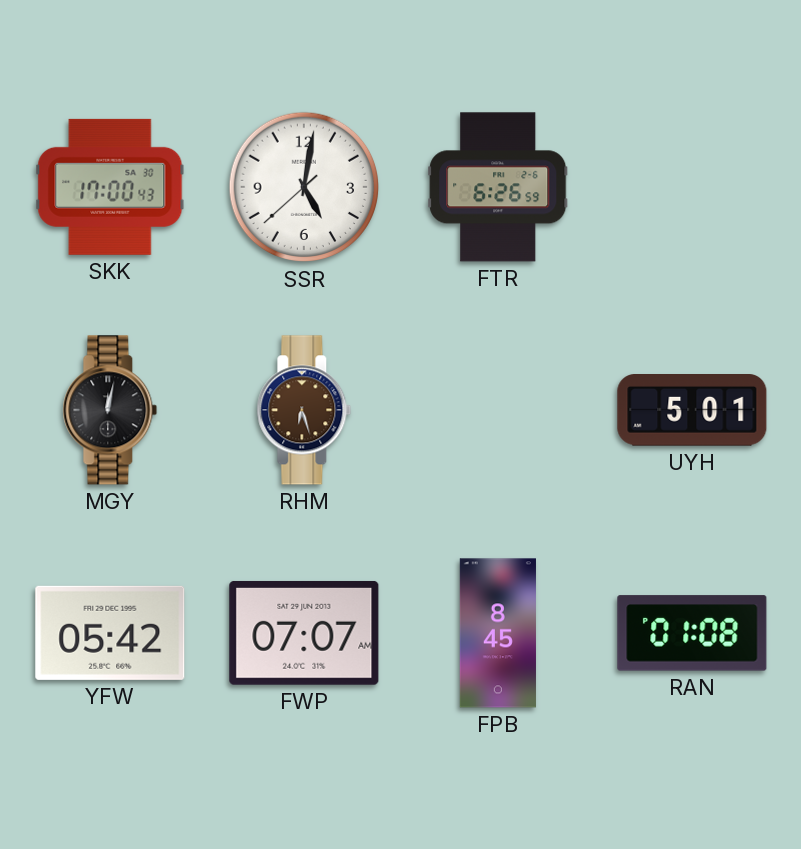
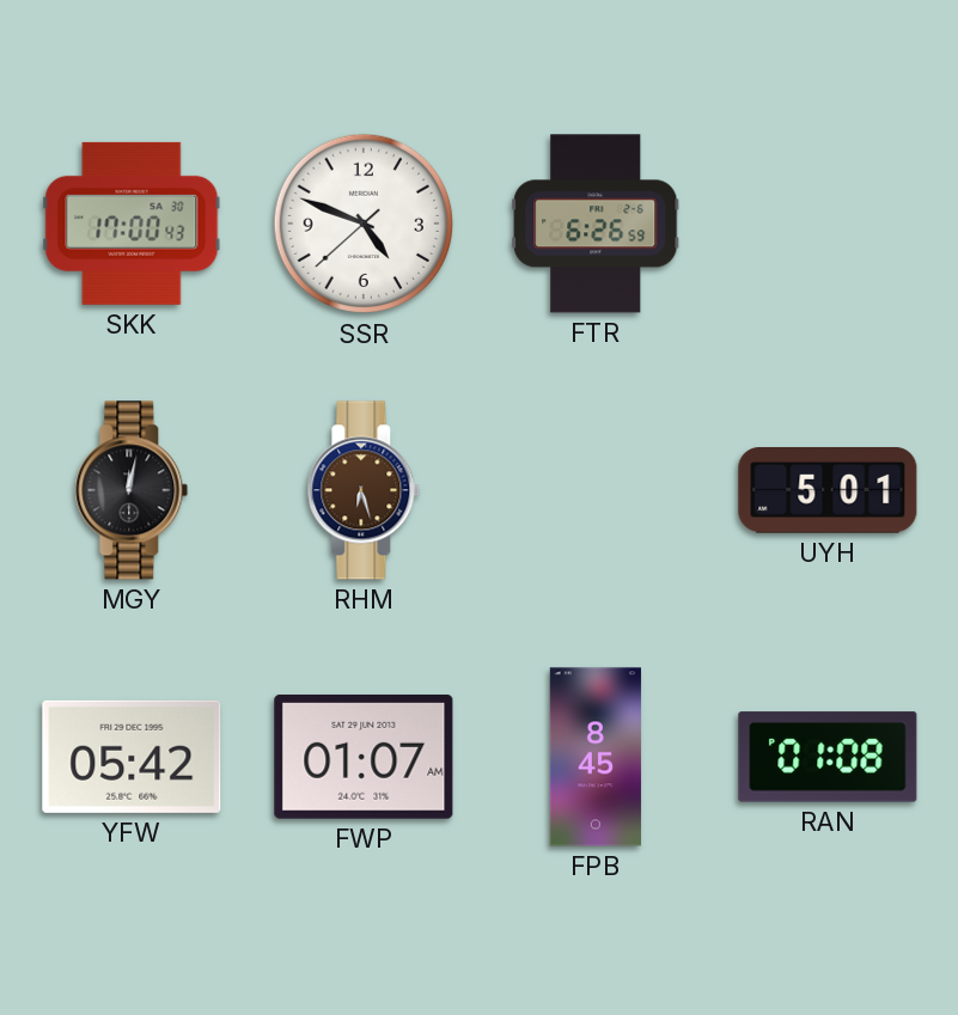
SSR: 5:01 -> 4:48
FWP: 07:07 -> 01:07
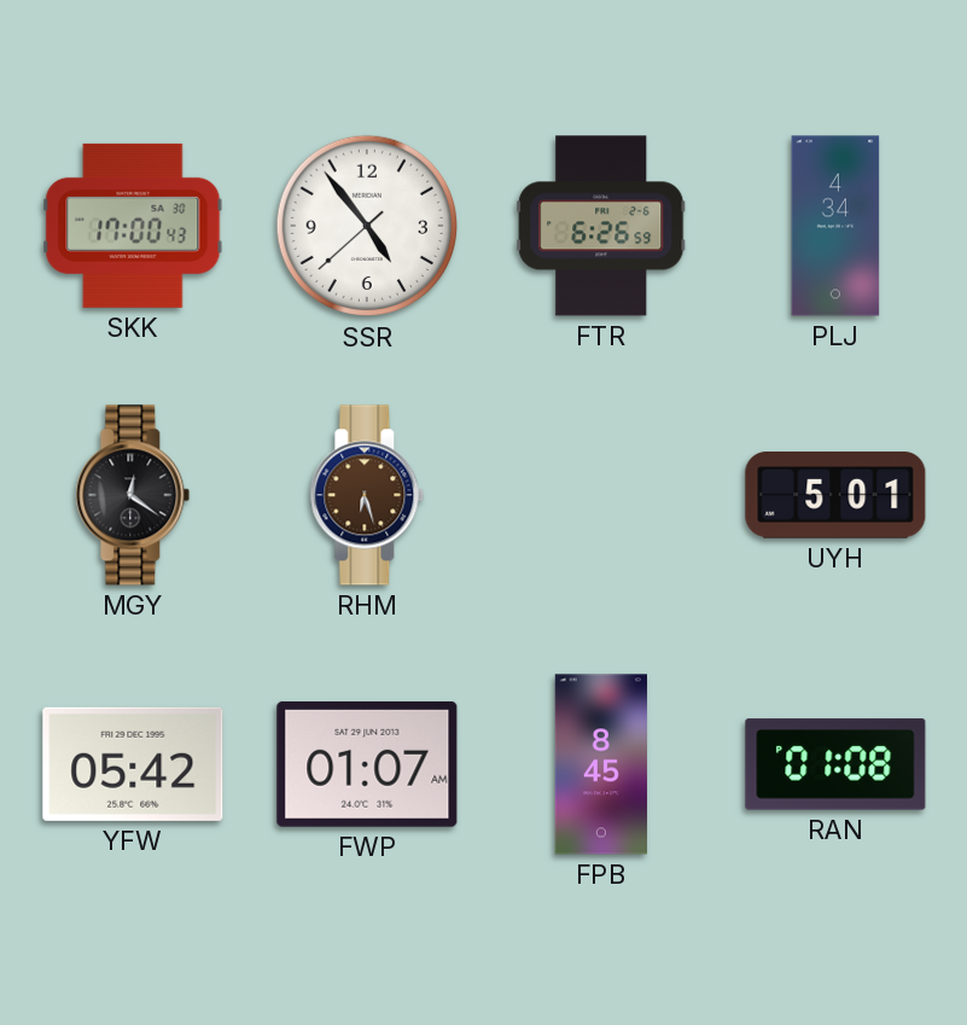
SSR: 4:48 -> 4:53
PLJ: none -> 4:34
MGY: 12:02 -> 12:21
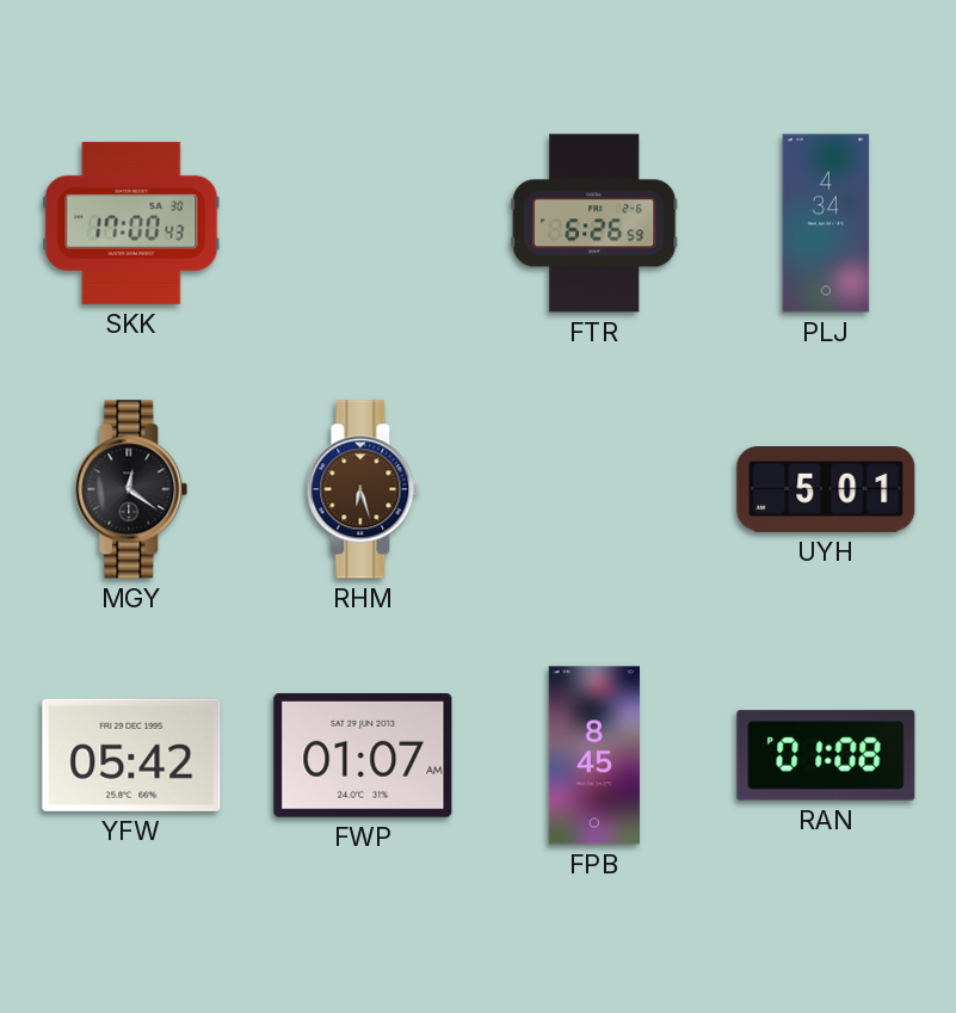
SSR: 4:53 -> none
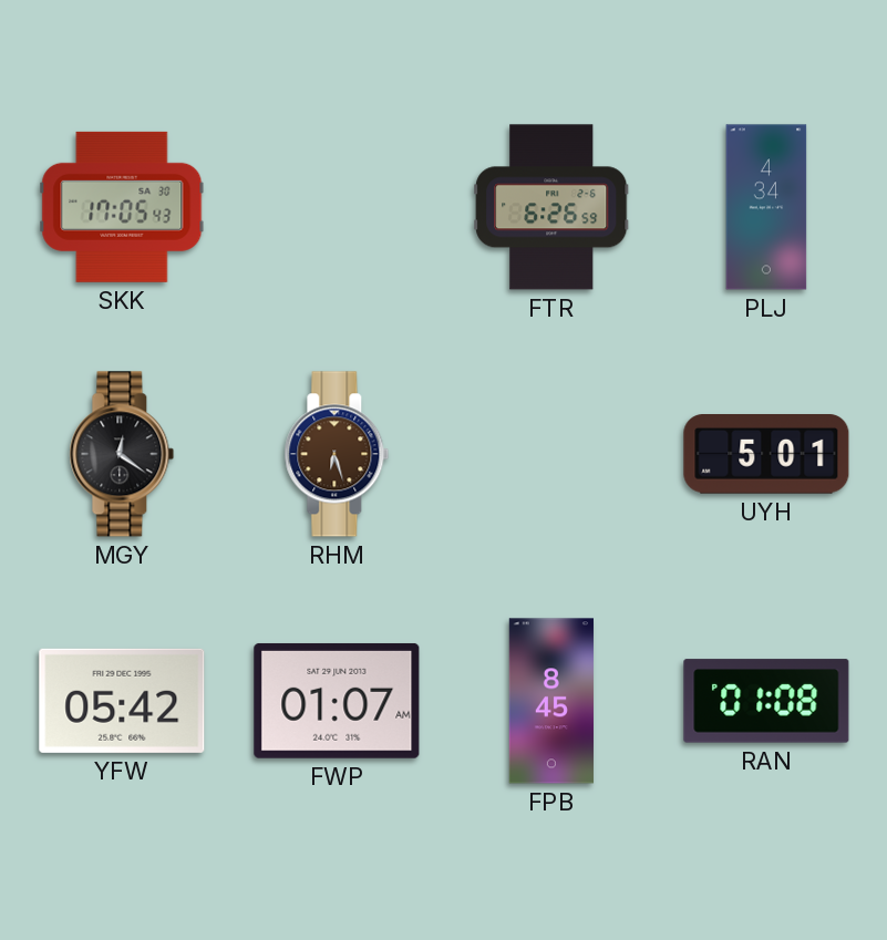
SKK: 17:00 -> 17:05
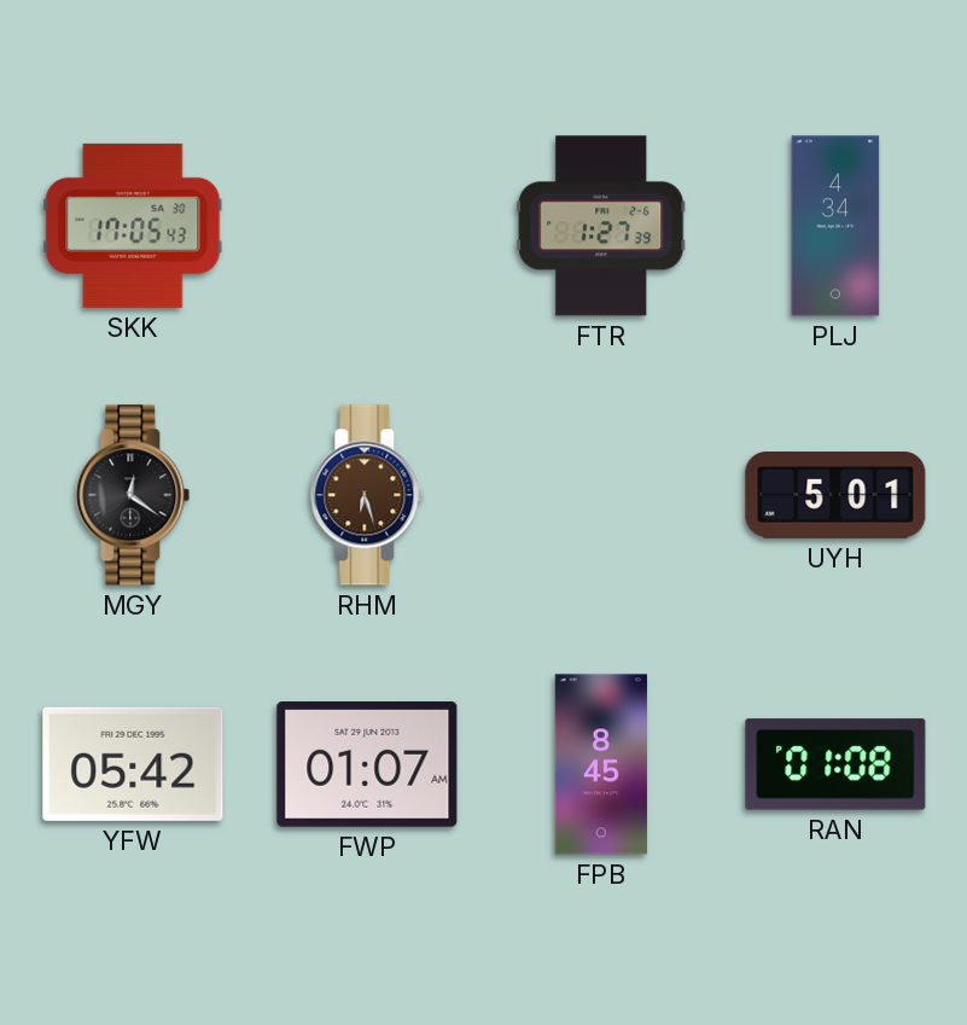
FTR: 6:26 -> 1:27
